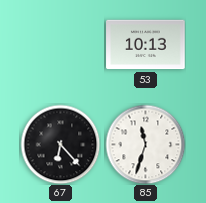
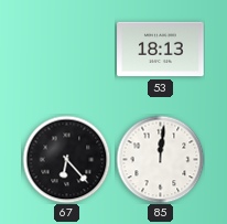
53: 10:13 -> 18:13
85: 11:33 -> 12:01
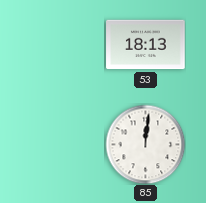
67: 6:23 -> none
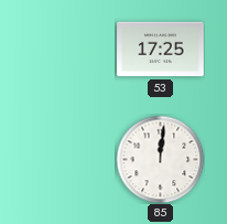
53: 18:13 -> 17:25
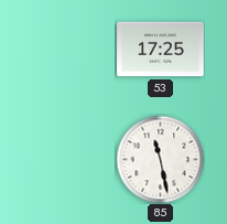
85: 12:01 -> 11:28
